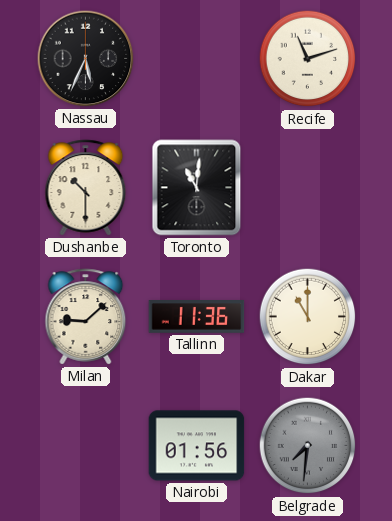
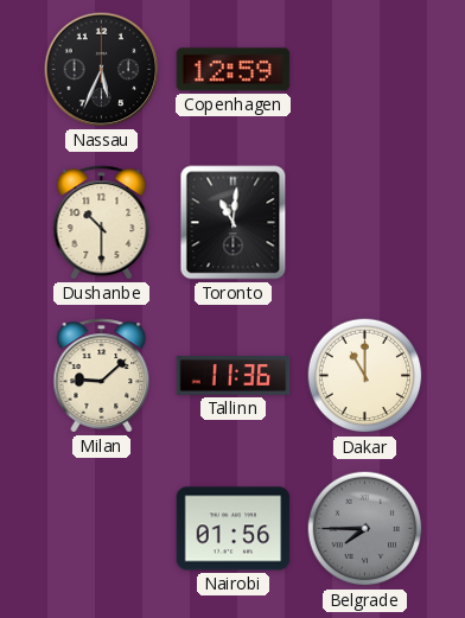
Copenhagen: none -> 12:59
Recife: 11:12 -> none
Belgrade: 7:31 -> 7:45
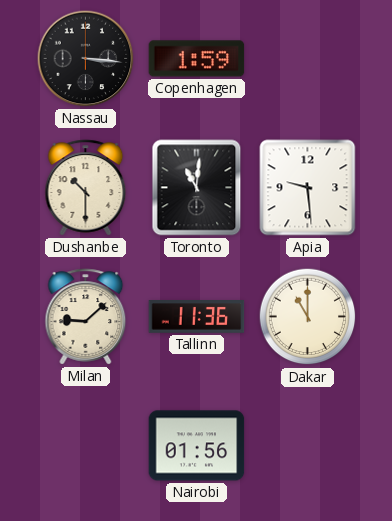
Nassau: 5:34 -> 3:16
Copenhagen: 12:59 -> 1:59
Apia: none -> 9:29
Belgrade: 7:45 -> none
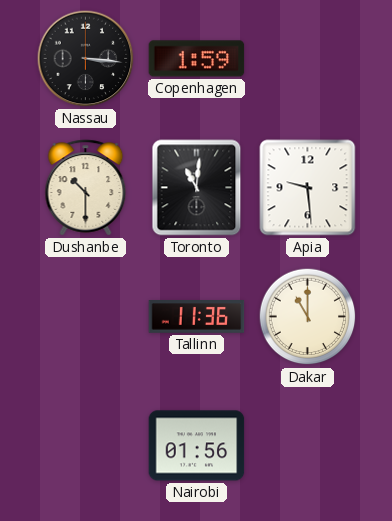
Milan: 9:08 -> none
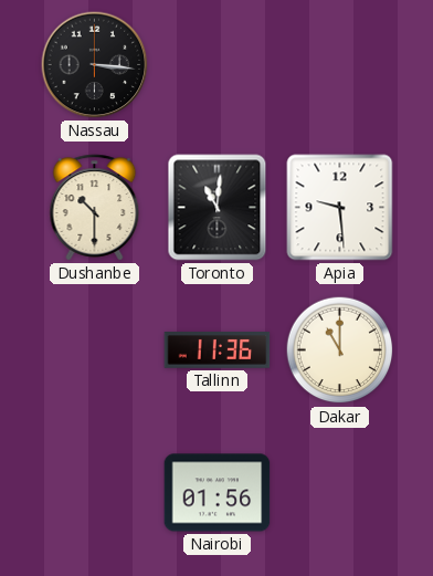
Copenhagen: 1:59 -> none
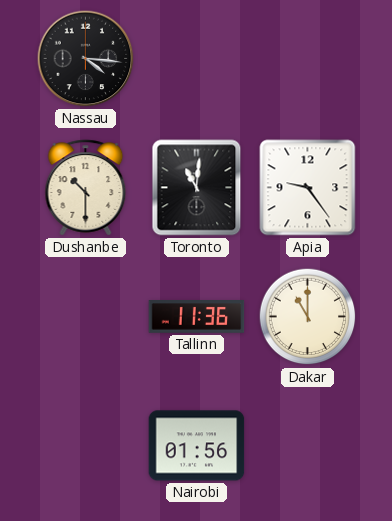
Nassau: 3:16 -> 4:16
Apia: 9:29 -> 9:24
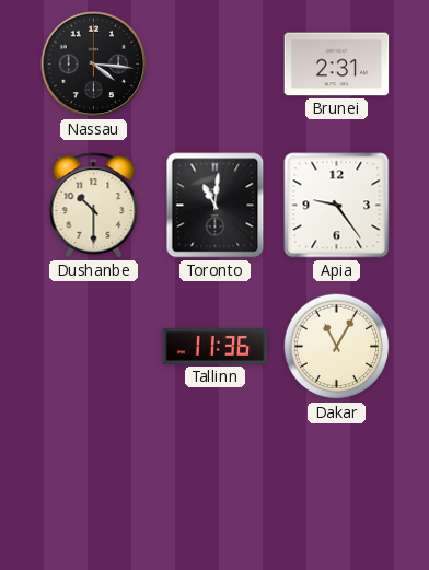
Brunei: none -> 2:31
Dakar: 11:00 -> 11:05
Nairobi: 01:56 -> none
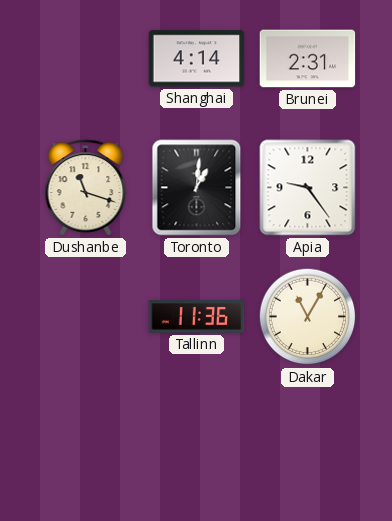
Nassau: 4:16 -> none
Shanghai: none -> 4:14
Dushanbe: 10:30 -> 11:18
Toronto: 11:01 -> 1:01
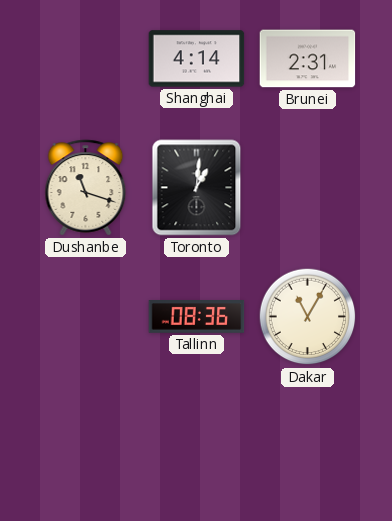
Apia: 9:24 -> none
Tallinn: 11:36 -> 08:36
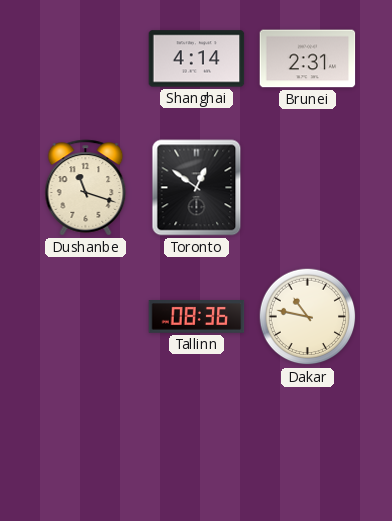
Toronto: 1:01 -> 12:51
Dakar: 11:05 -> 10:47
